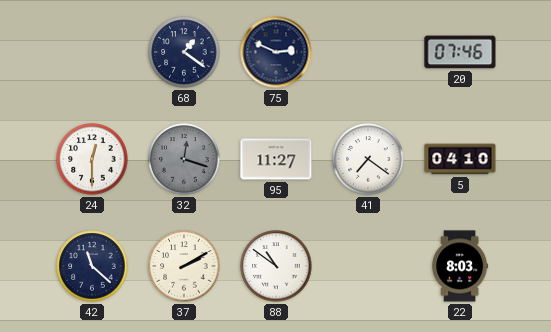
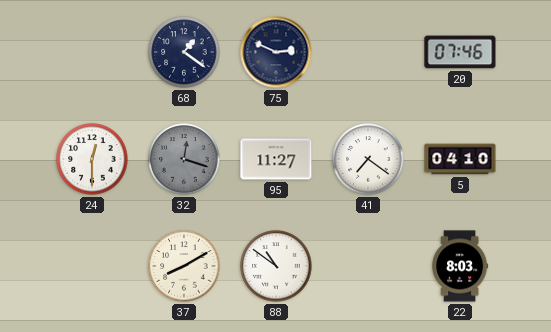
42: 11:22 -> none
37: 2:10 -> 8:10
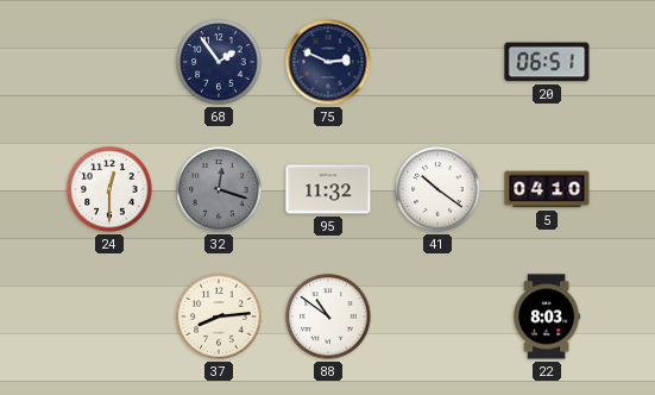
68: 1:21 -> 1:54
20: 07:46 -> 06:51
95: 11:27 -> 11:32
41: 7:21 -> 10:21
37: 8:10 -> 8:14
